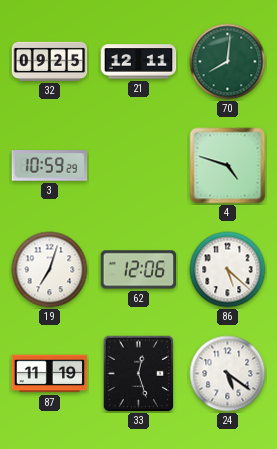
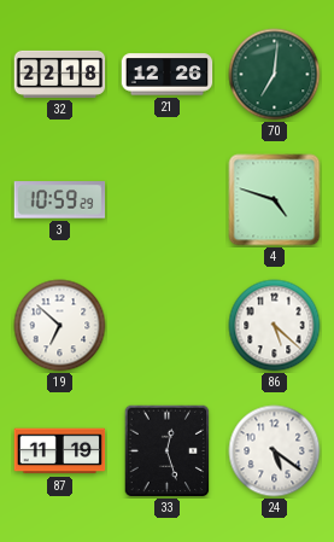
32: 09:25 -> 22:18
21: 12:11 -> 12:26
70: 8:01 -> 7:01
19: 7:03 -> 6:52
62: 12:06 -> none
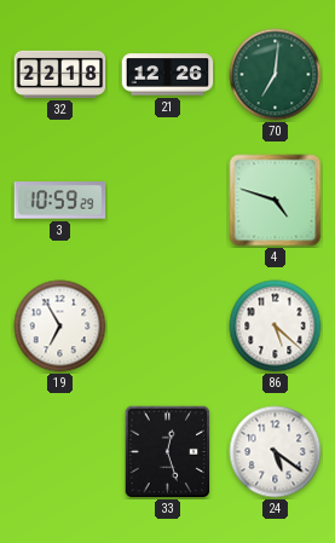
19: 6:52 -> 6:55
87: 11:19 -> none
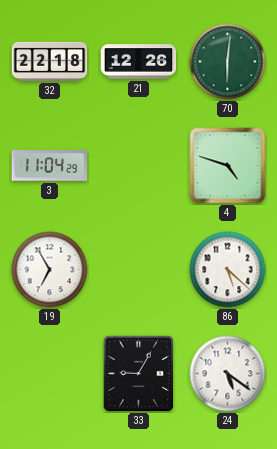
70: 7:01 -> 6:01
3: 10:59 -> 11:04
33: 12:27 -> 9:05
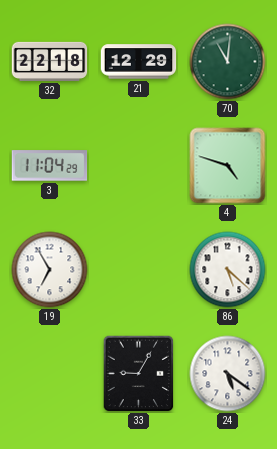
21: 12:26 -> 12:29
70: 6:01 -> 11:01
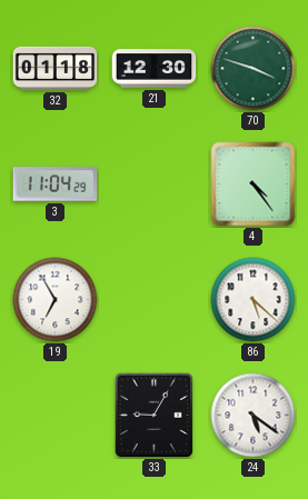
32: 22:18 -> 01:18
21: 12:29 -> 12:30
70: 11:01 -> 3:48
4: 4:48 -> 4:24
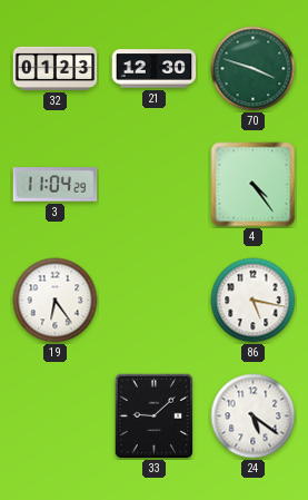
32: 01:18 -> 01:23
19: 6:55 -> 6:24
86: 5:22 -> 5:17
33: 9:05 -> 9:08
